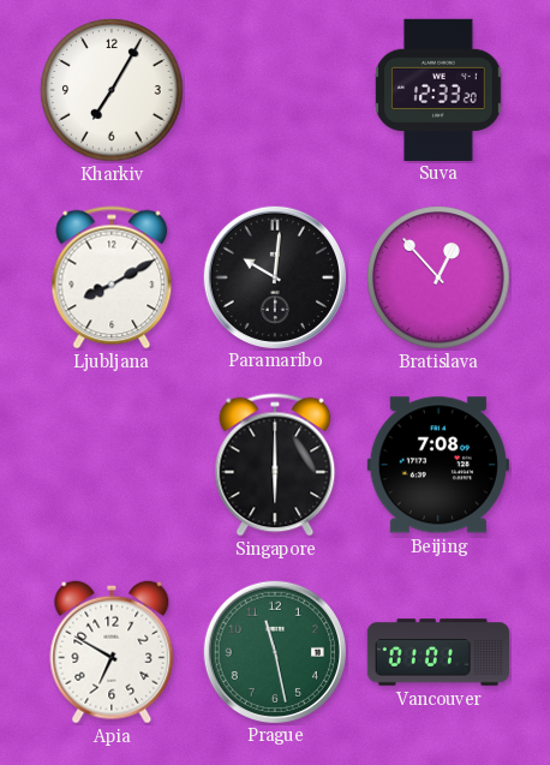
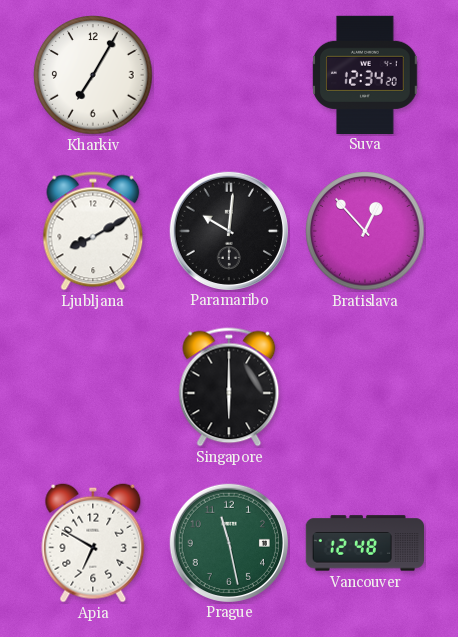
Suva: 12:33 -> 12:34
Beijing: 7:08 -> none
Vancouver: 01:01 -> 12:48
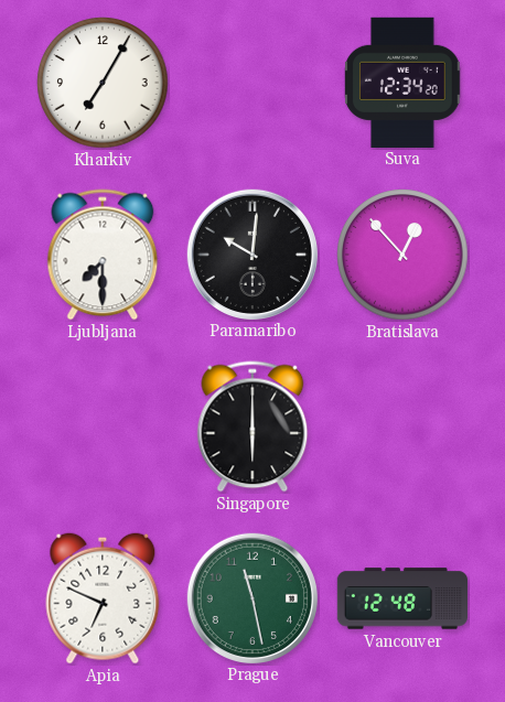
Ljubljana: 8:10 -> 7:30
Apia: 6:50 -> 6:49
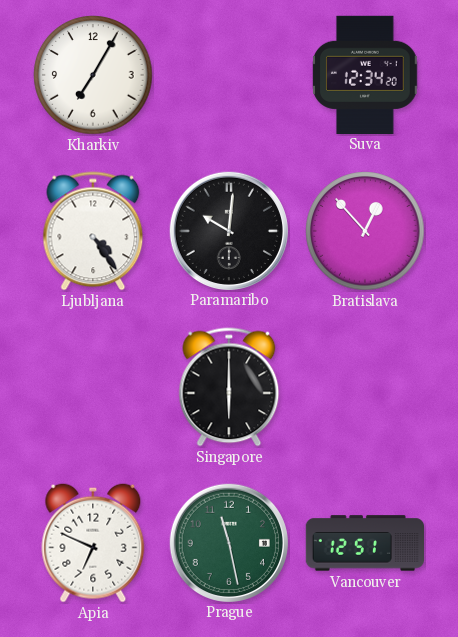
Ljubljana: 7:30 -> 4:24
Vancouver: 12:48 -> 12:51
